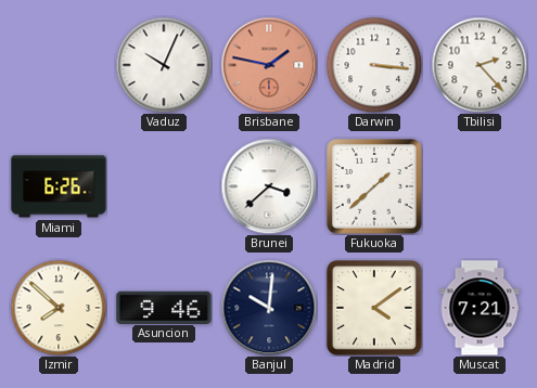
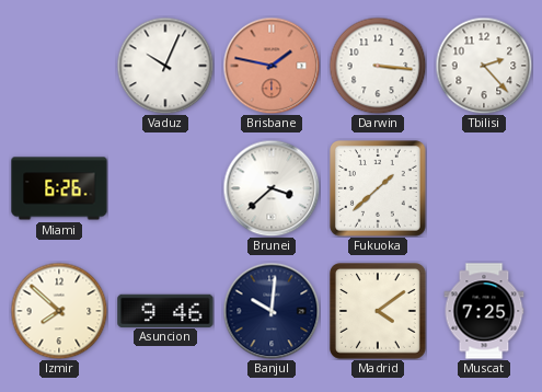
Muscat: 7:21 -> 7:25
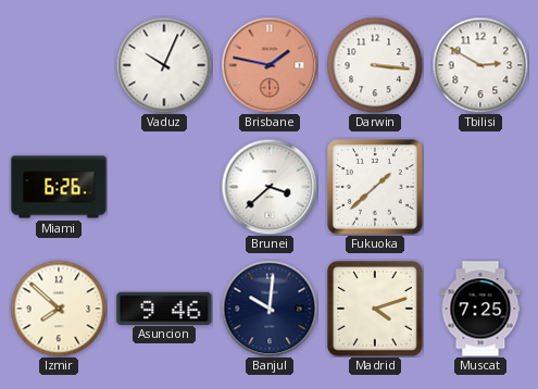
Tbilisi: 2:23 -> 2:50
Madrid: 4:09 -> 4:12
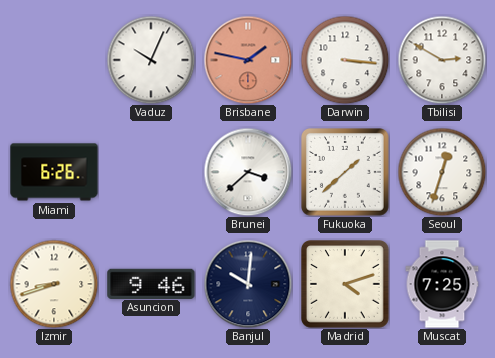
Seoul: none -> 12:33
Izmir: 7:52 -> 8:42
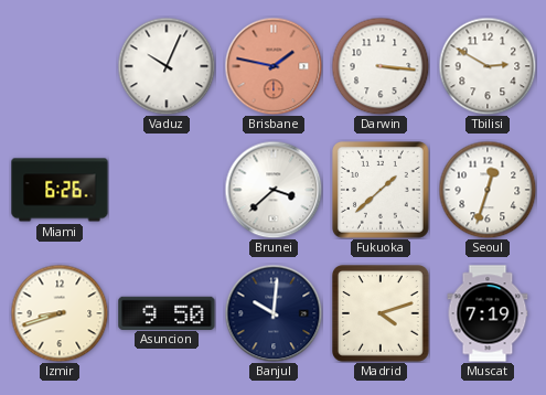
Asuncion: 9:46 -> 9:50
Muscat: 7:25 -> 7:19
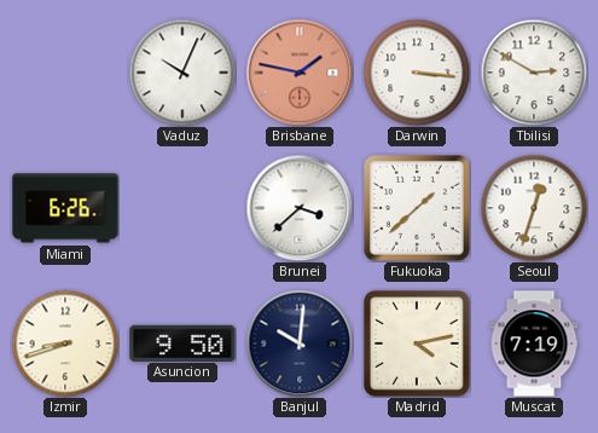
Madrid: 4:12 -> 4:13
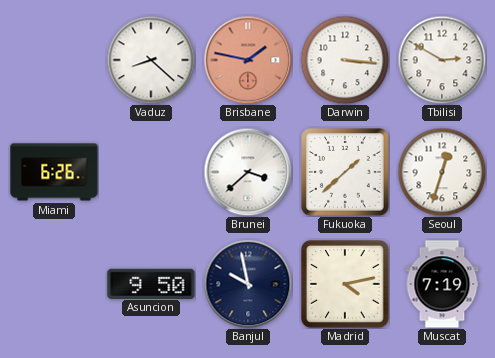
Vaduz: 10:04 -> 8:22
Izmir: 8:42 -> none
Banjul: 10:01 -> 9:58
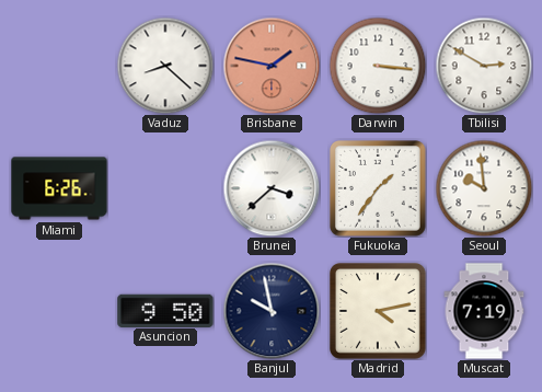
Fukuoka: 1:38 -> 1:36
Seoul: 12:33 -> 9:59
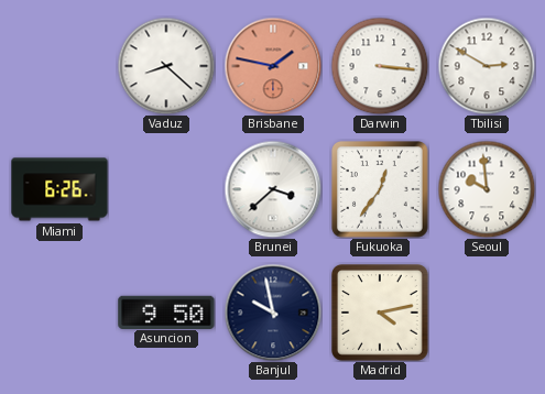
Fukuoka: 1:36 -> 12:36
Muscat: 7:19 -> none
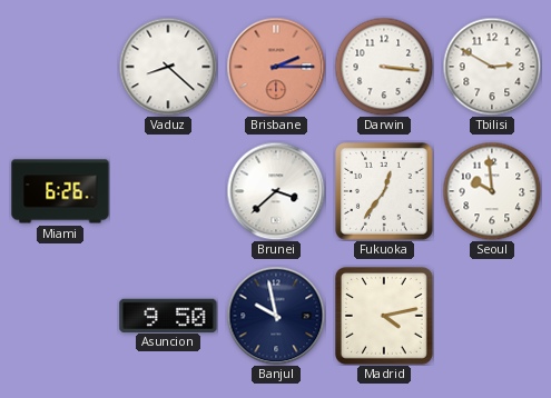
Brisbane: 1:47 -> 2:15
